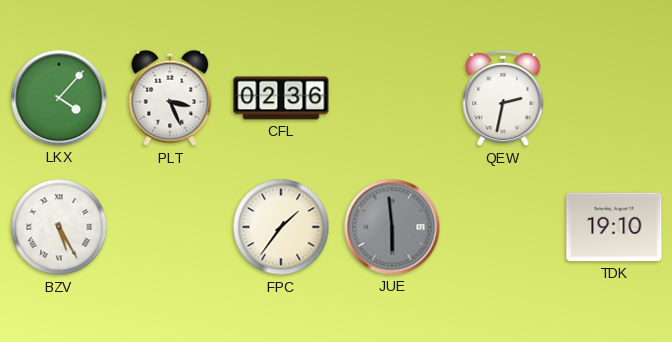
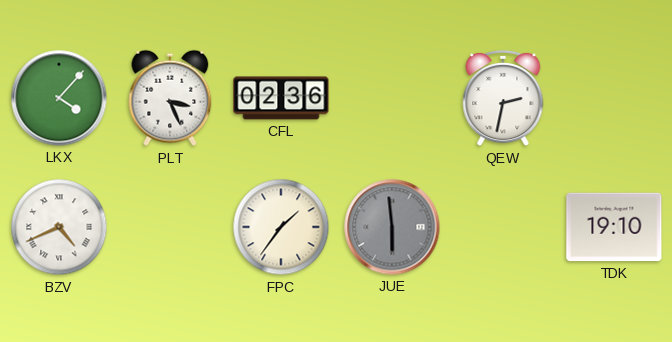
BZV: 5:25 -> 4:41
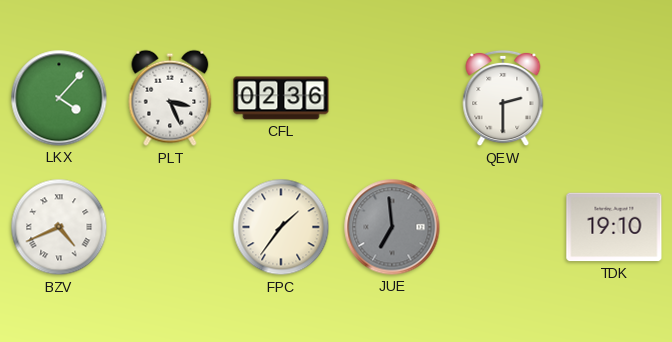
QEW: 2:32 -> 2:30
JUE: 5:59 -> 6:59
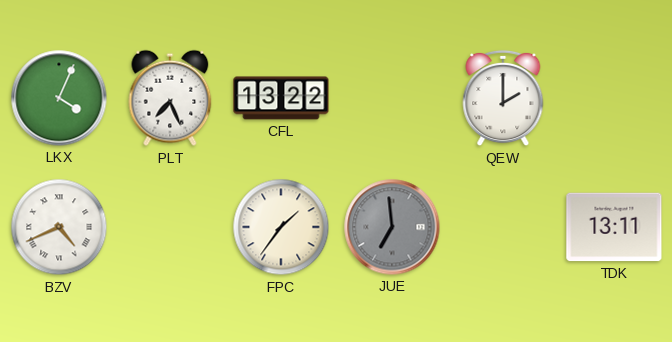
LKX: 4:07 -> 4:04
PLT: 3:26 -> 7:26
CFL: 02:36 -> 13:22
QEW: 2:30 -> 2:00
TDK: 19:10 -> 13:11
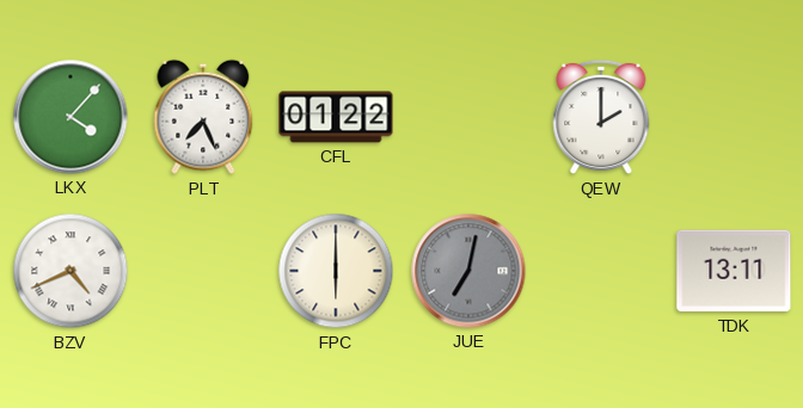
LKX: 4:04 -> 4:07
CFL: 13:22 -> 01:22
FPC: 1:36 -> 6:00
JUE: 6:59 -> 7:02
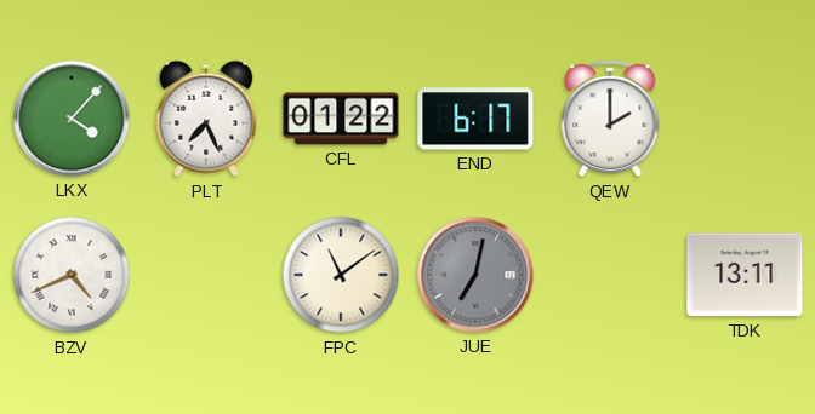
END: none -> 6:17
FPC: 6:00 -> 11:09
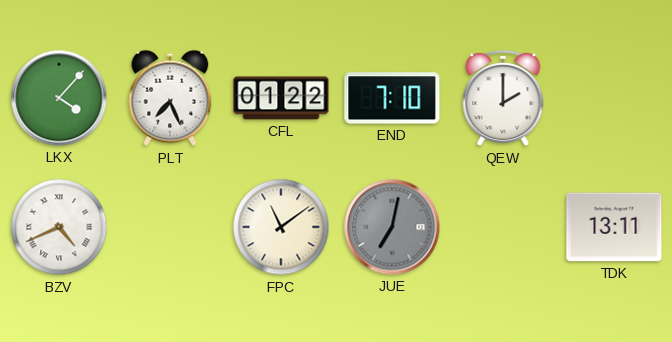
END: 6:17 -> 7:10
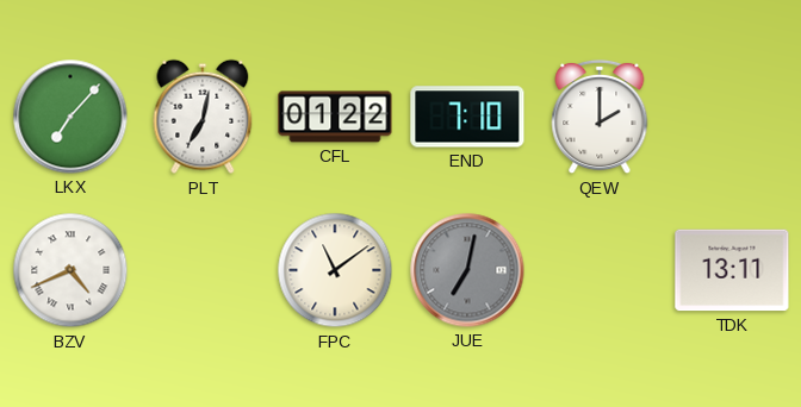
LKX: 4:07 -> 7:07
PLT: 7:26 -> 7:02
